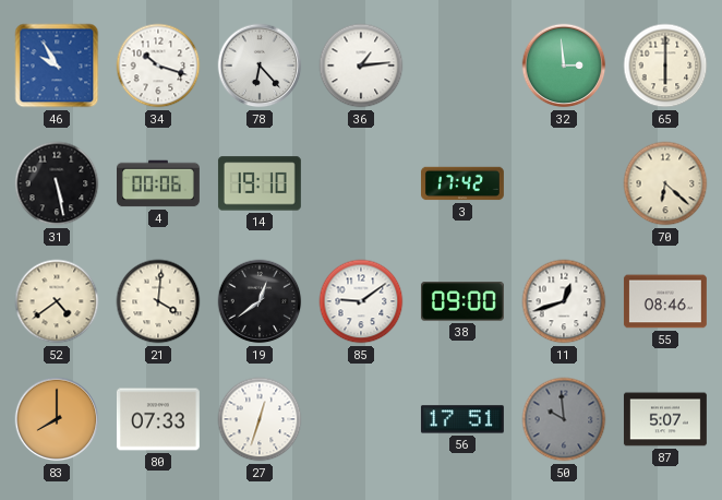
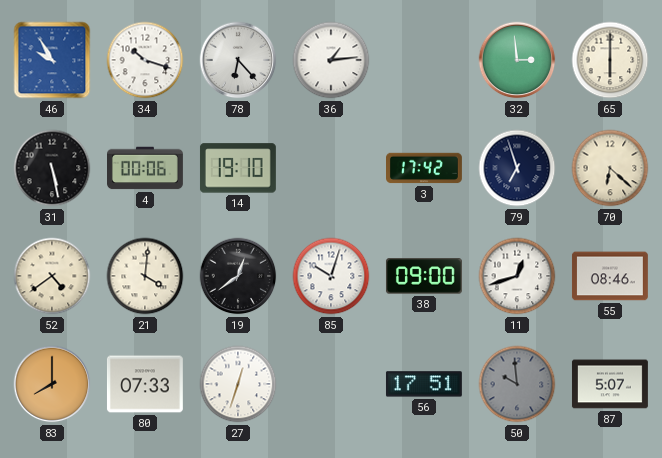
79: none -> 6:57
85: 9:09 -> 10:03
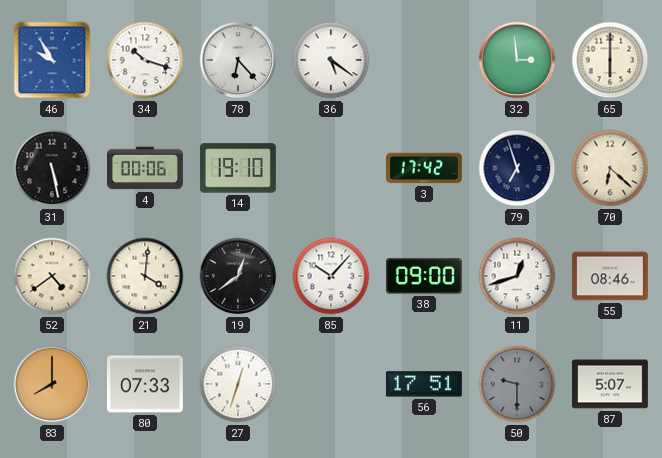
36: 1:14 -> 5:21
85: 10:03 -> 10:07
50: 9:59 -> 9:30
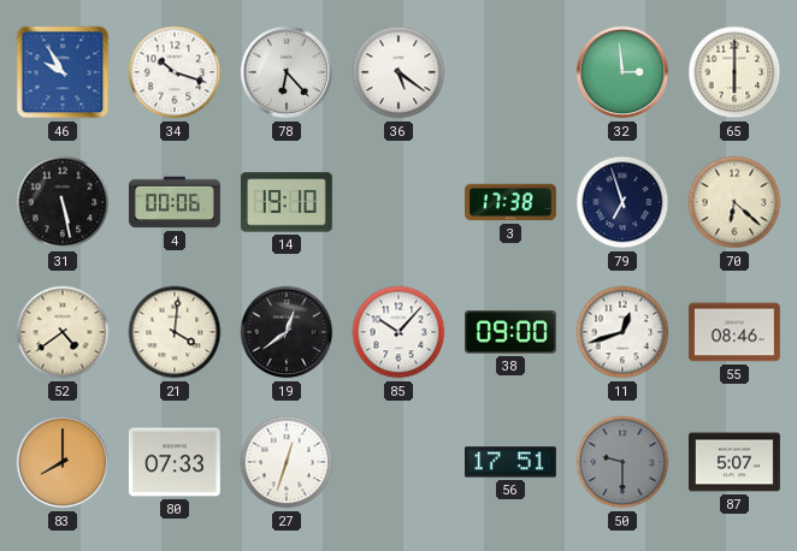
3: 17:42 -> 17:38
